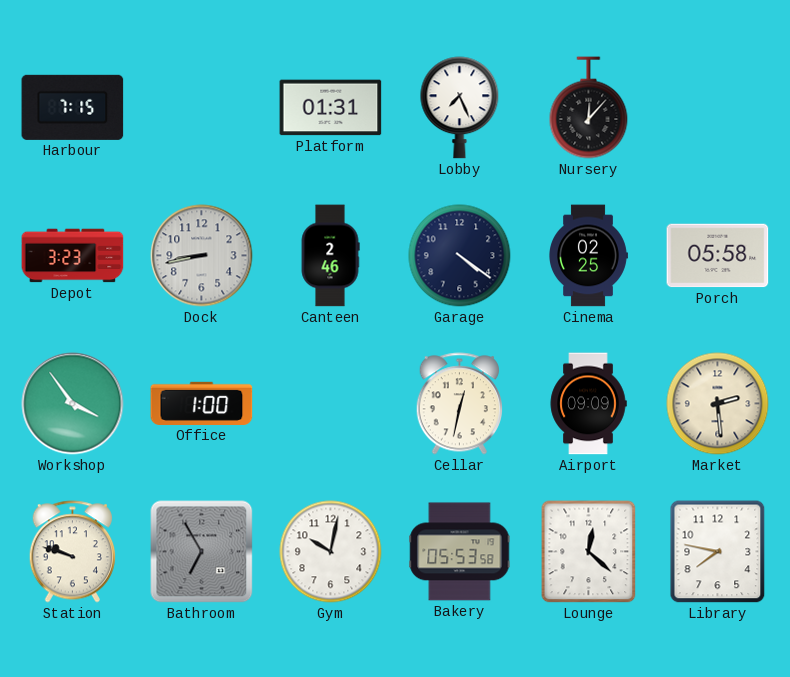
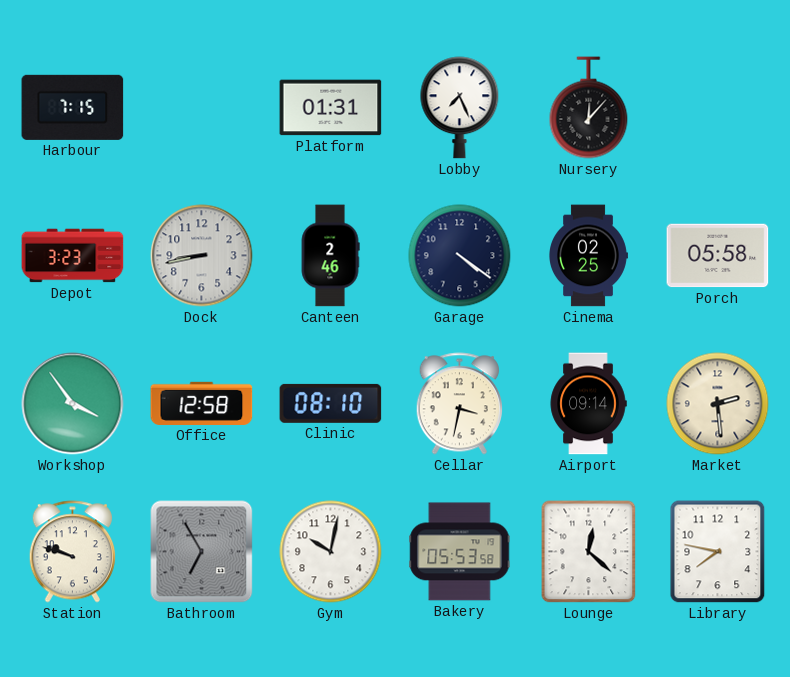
Office: 1:00 -> 12:58
Clinic: none -> 08:10
Cellar: 12:32 -> 3:32
Airport: 09:09 -> 09:14
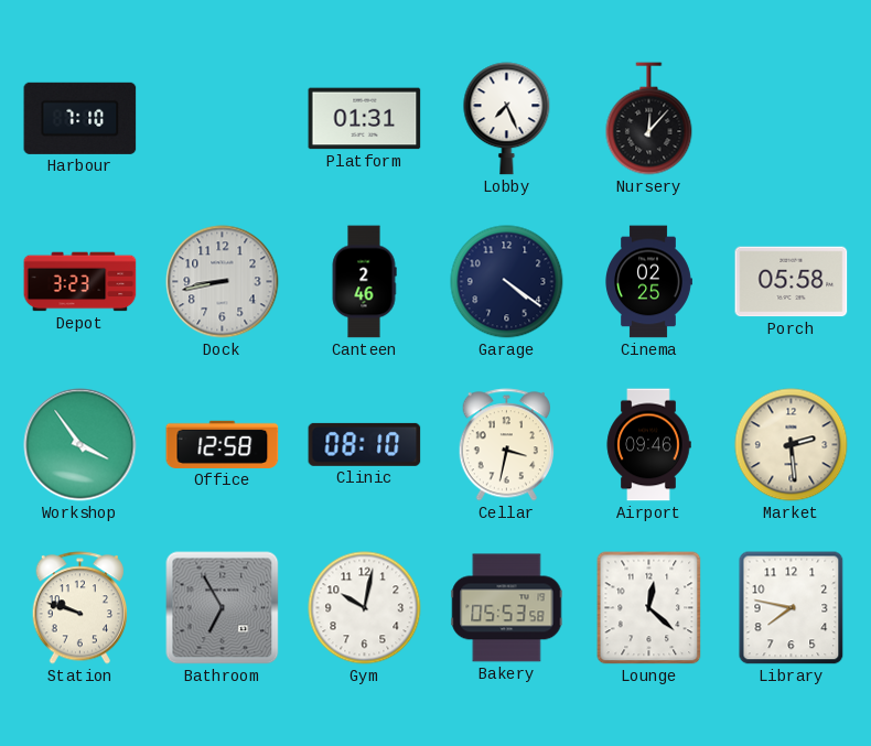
Harbour: 7:15 -> 7:10
Airport: 09:14 -> 09:46
